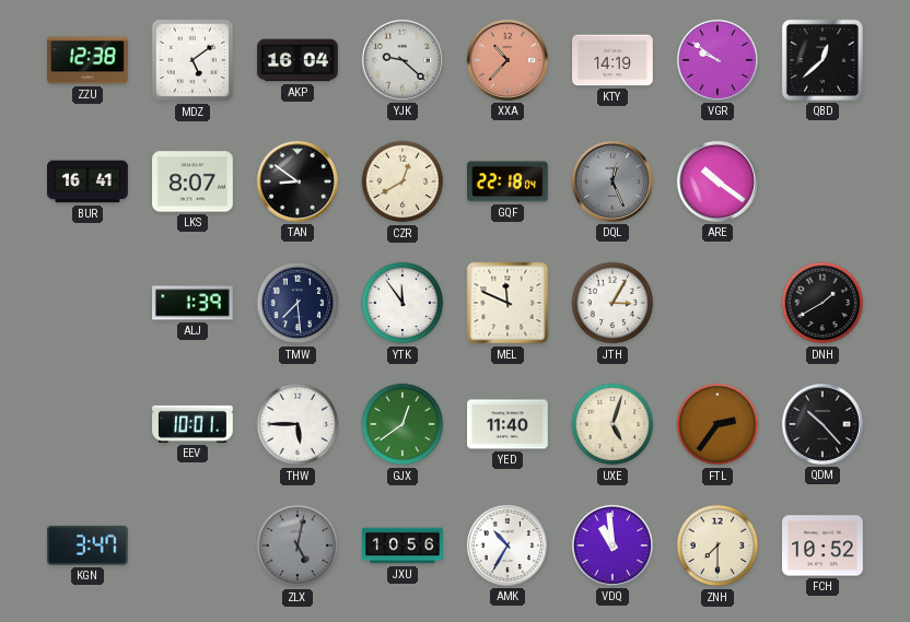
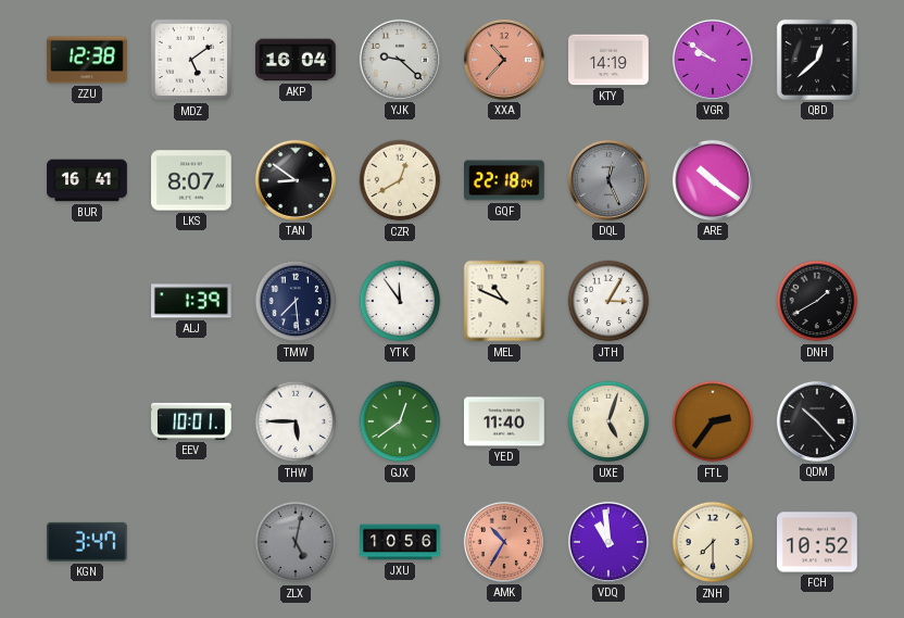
MEL: 11:49 -> 10:49
AMK dial: white -> salmon
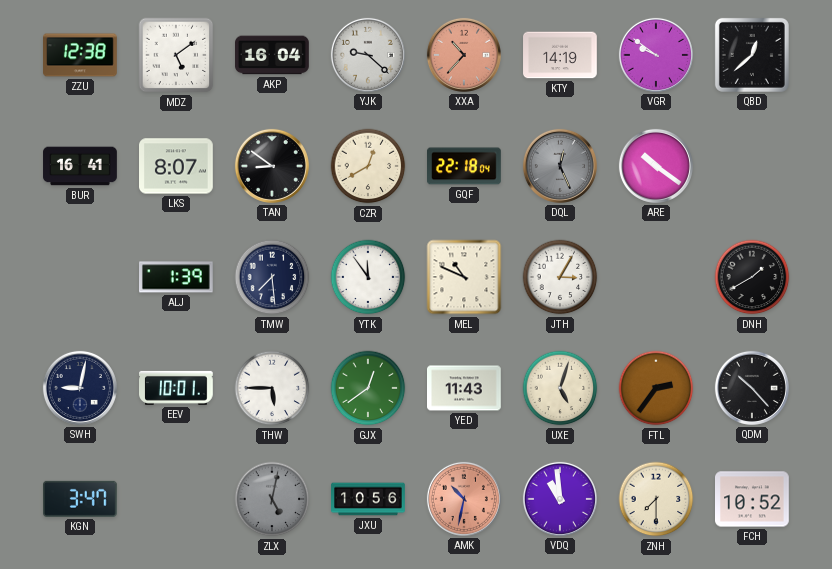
SWH: none -> 9:02
YED: 11:40 -> 11:43
AMK: 10:35 -> 10:32
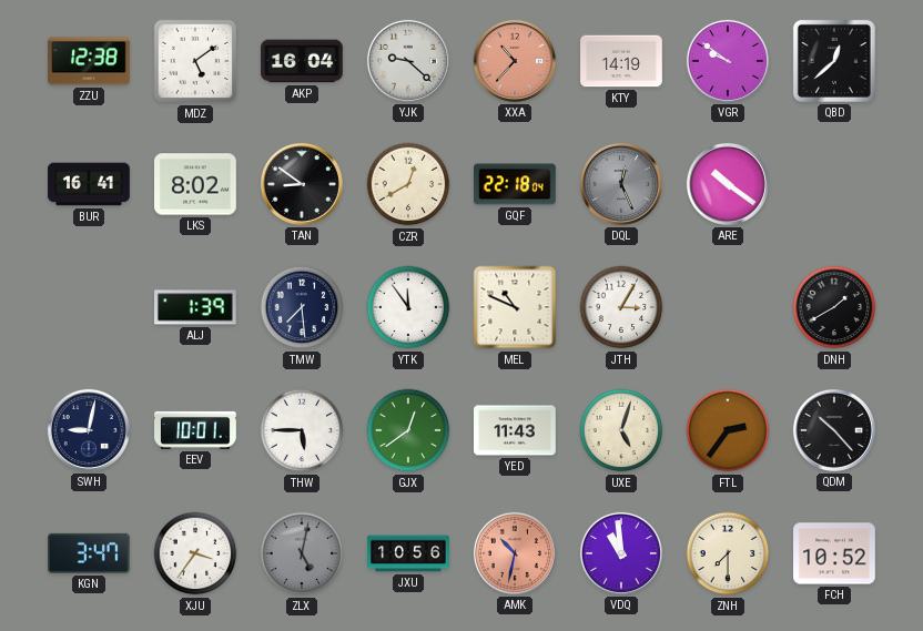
LKS: 8:07 -> 8:02
XJU: none -> 3:36
